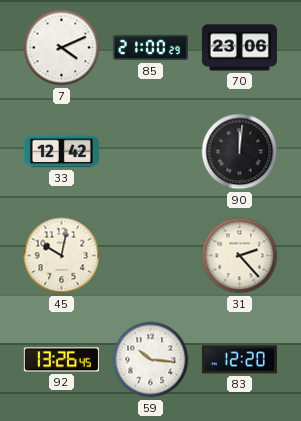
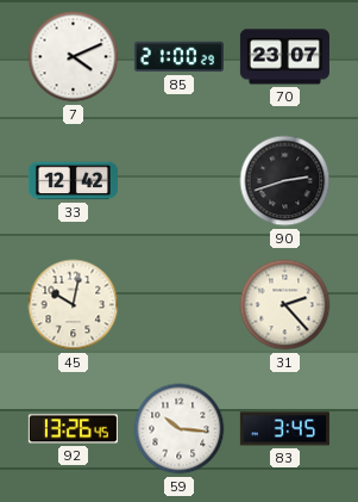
70: 23:06 -> 23:07
90: 12:01 -> 2:42
83: 12:20 -> 3:45
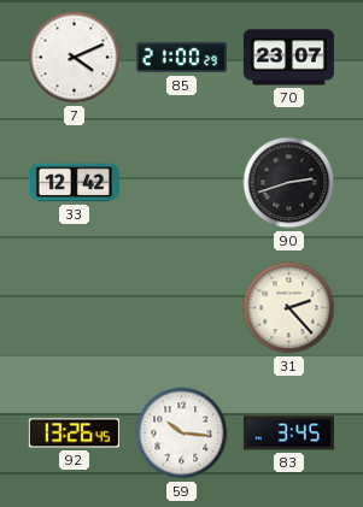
45: 10:02 -> none
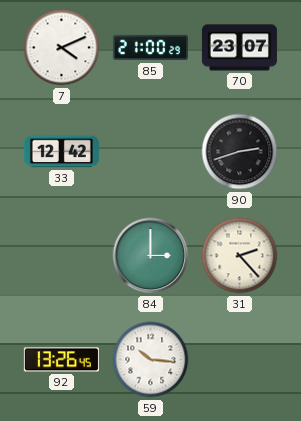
84: none -> 3:00
83: 3:45 -> none
